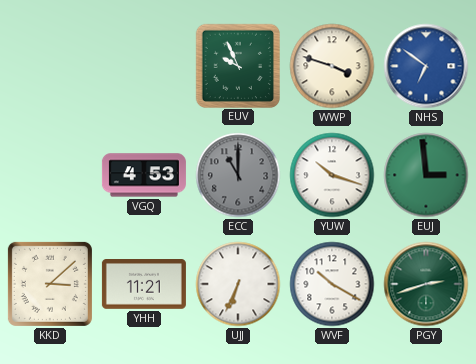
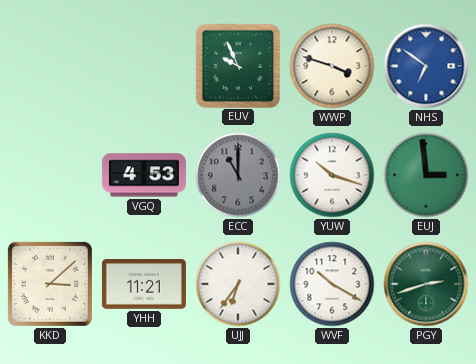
UJJ: 6:34 -> 6:36
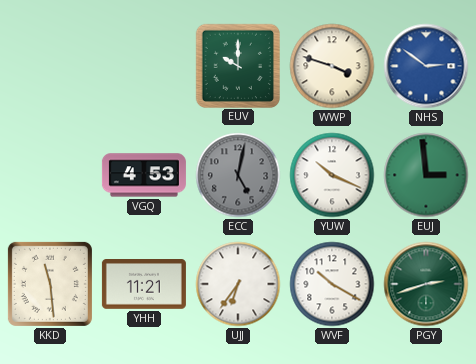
EUV: 9:56 -> 10:00
NHS: 6:51 -> 2:51
ECC: 11:00 -> 5:02
YUW: 10:18 -> 10:19
KKD: 3:08 -> 11:29
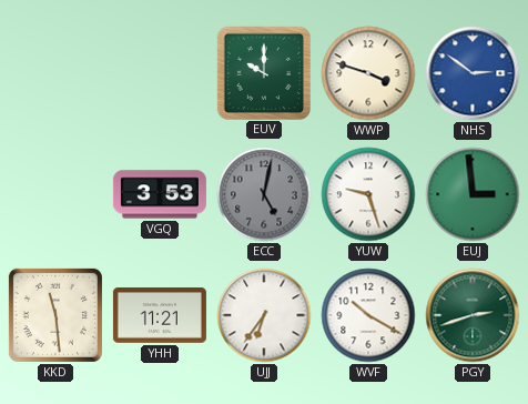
VGQ: 4:53 -> 3:53
YUW: 10:19 -> 9:27
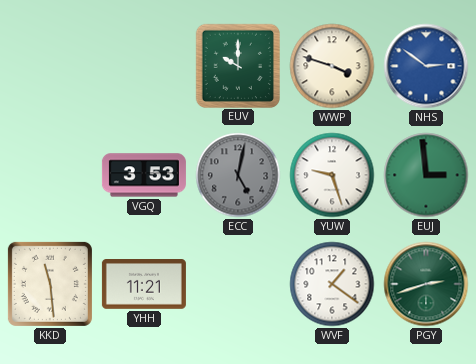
UJJ: 6:36 -> none
WVF: 10:20 -> 1:21
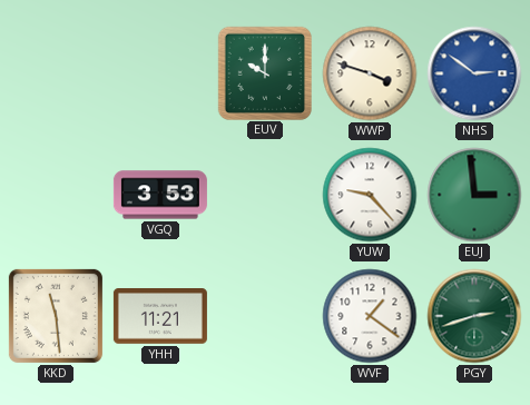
ECC: 5:02 -> none
YUW: 9:27 -> 9:23
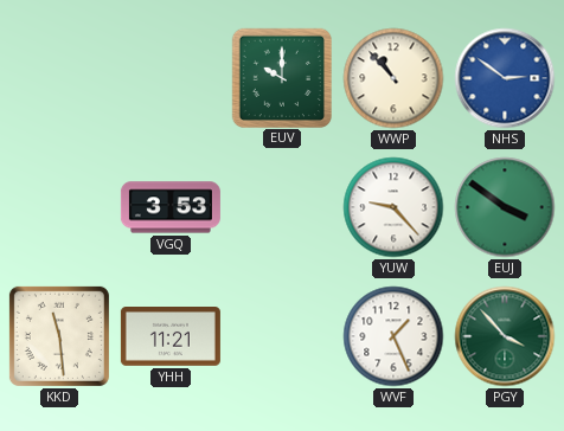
WWP: 3:48 -> 10:53
EUJ: 2:59 -> 3:51
WVF: 1:21 -> 1:26
PGY: 2:42 -> 3:53
